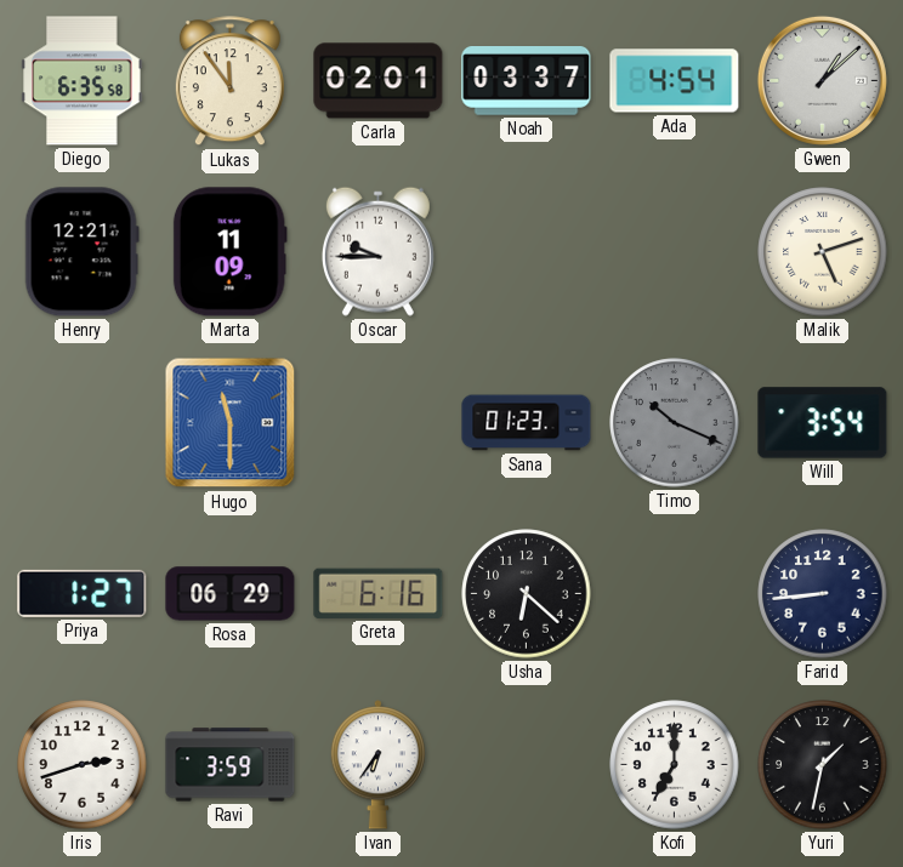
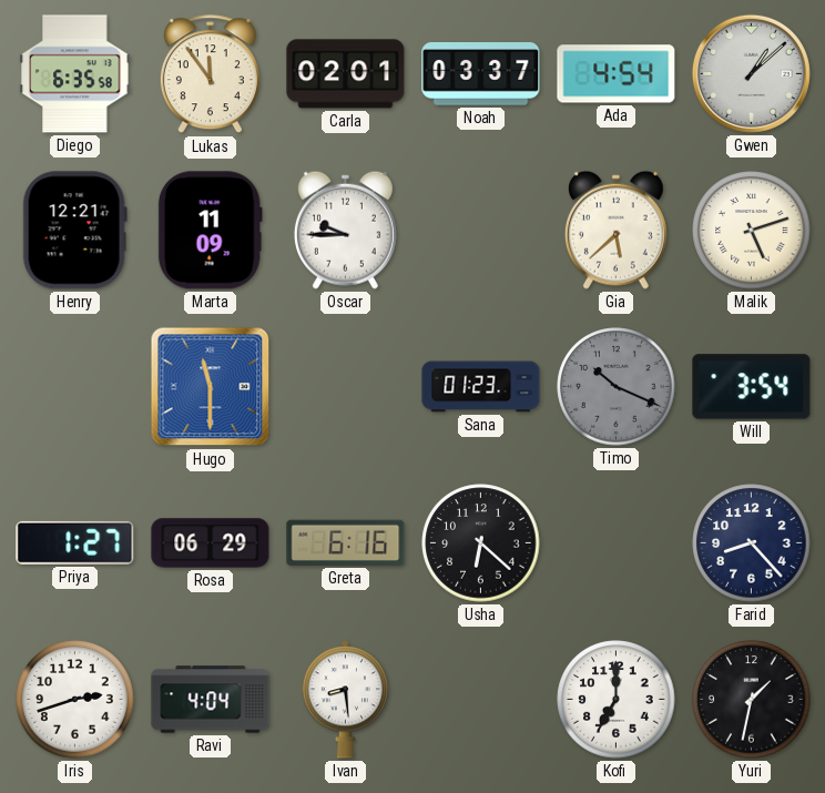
Gia: none -> 5:38
Farid: 8:44 -> 8:23
Ravi: 3:59 -> 4:04
Ivan: 6:36 -> 8:29
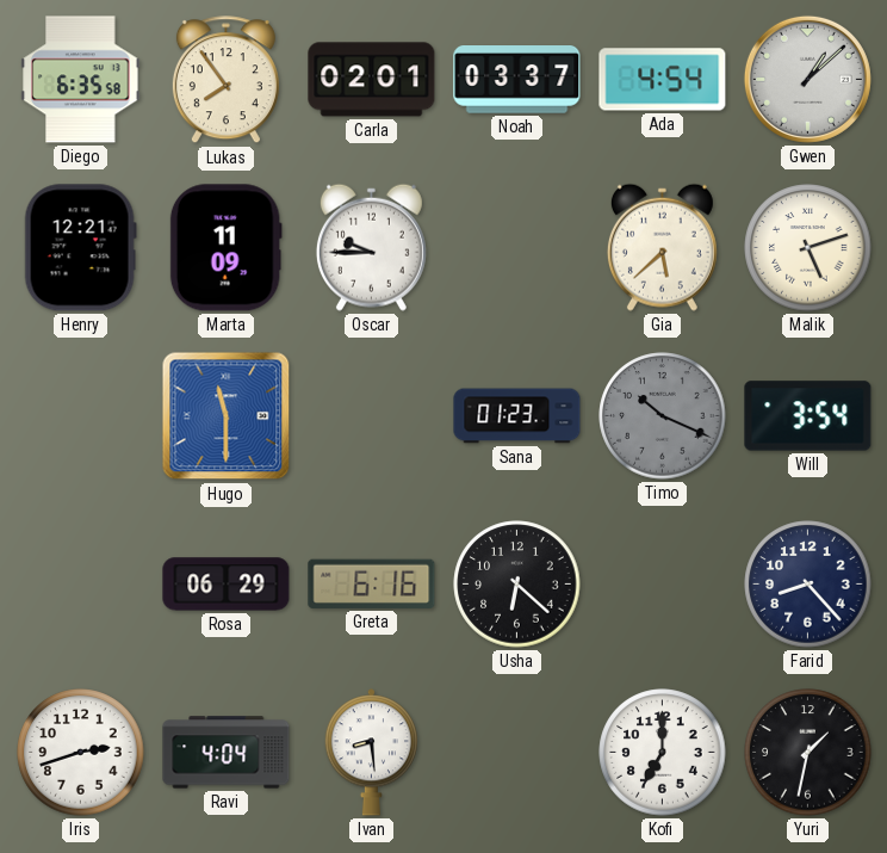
Lukas: 11:54 -> 7:54
Priya: 1:27 -> none
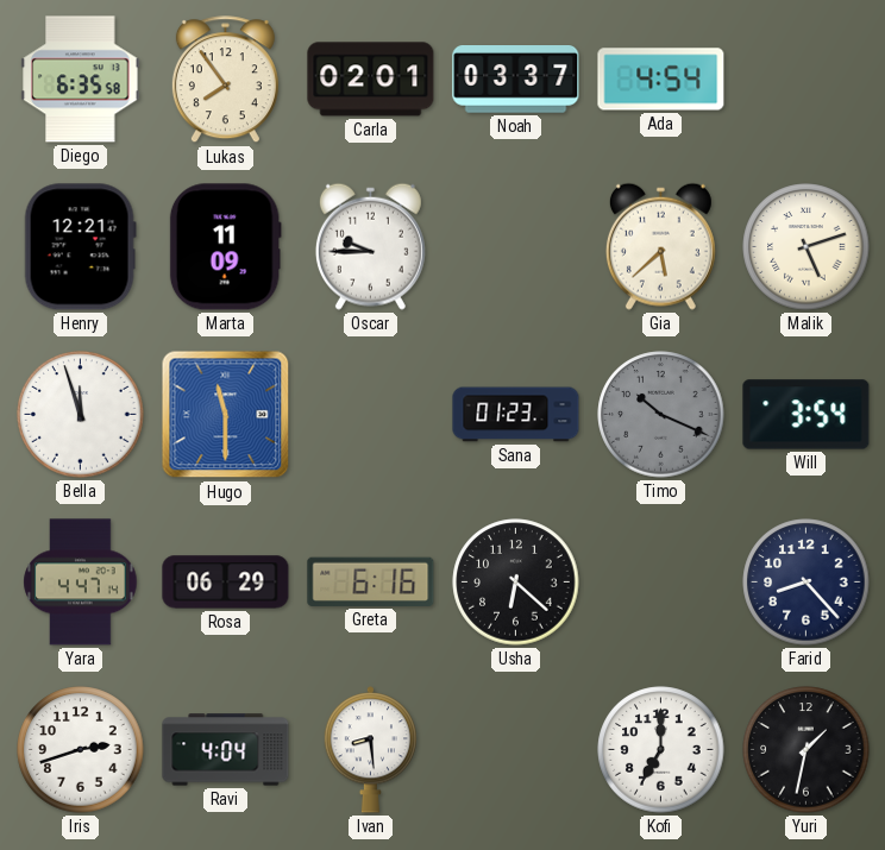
Gwen: 1:08 -> none
Bella: none -> 11:57
Yara: none -> 4:47
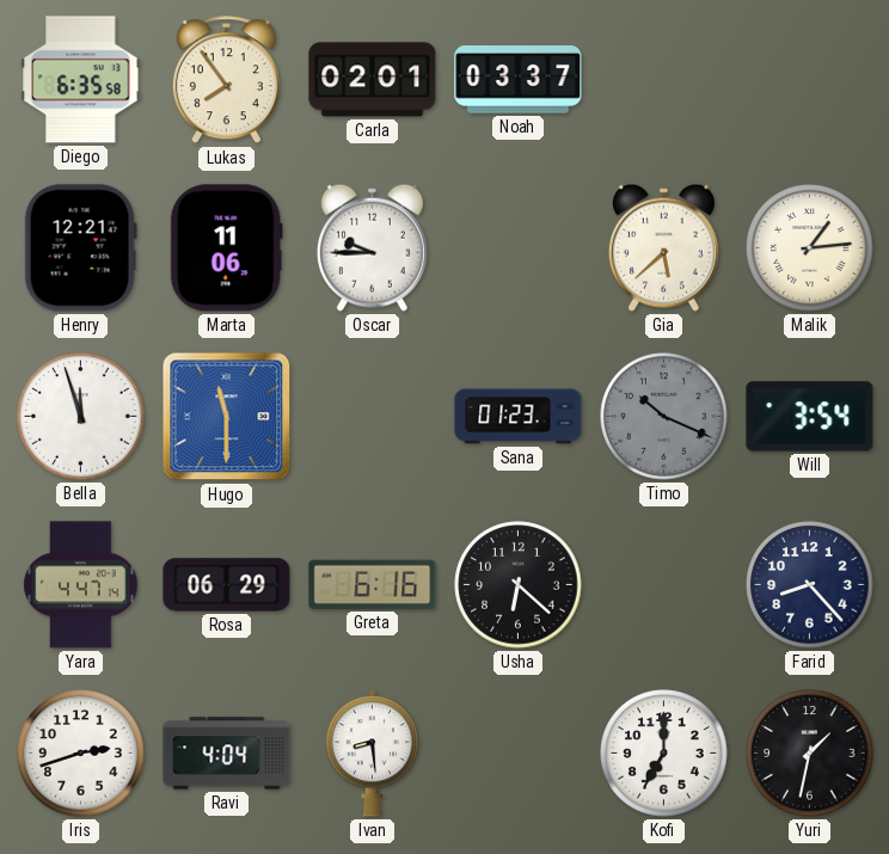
Ada: 4:54 -> none
Marta: 11:09 -> 11:06
Malik: 5:12 -> 1:14
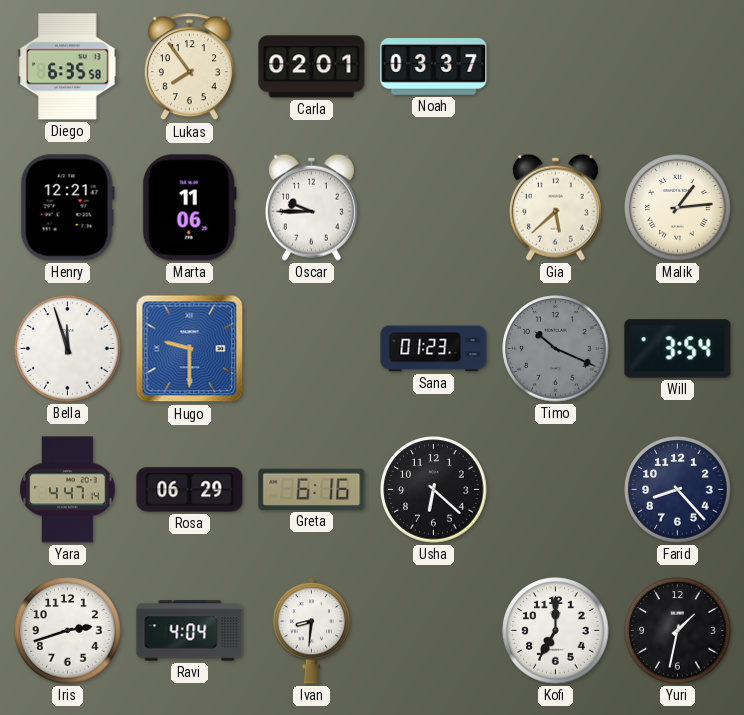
Hugo: 11:30 -> 9:30
Ivan: 8:29 -> 8:31
